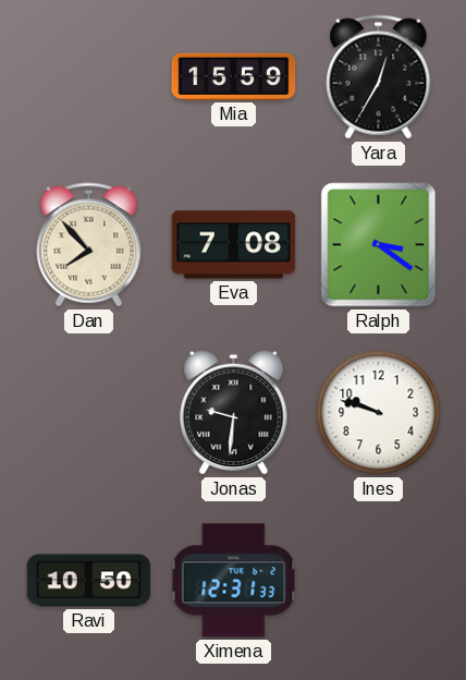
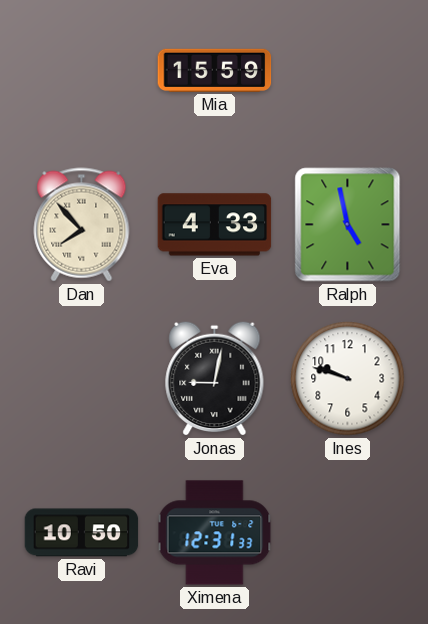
Yara: 12:35 -> none
Eva: 7:08 -> 4:33
Ralph: 3:21 -> 4:58
Jonas: 9:31 -> 9:02
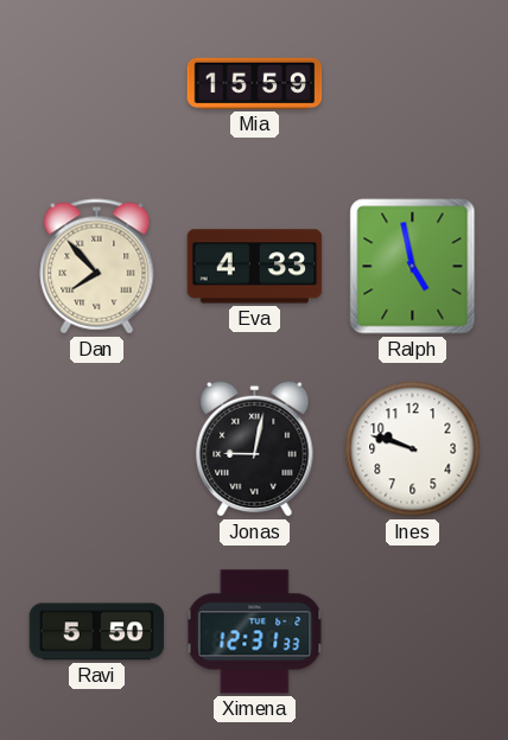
Ravi: 10:50 -> 5:50
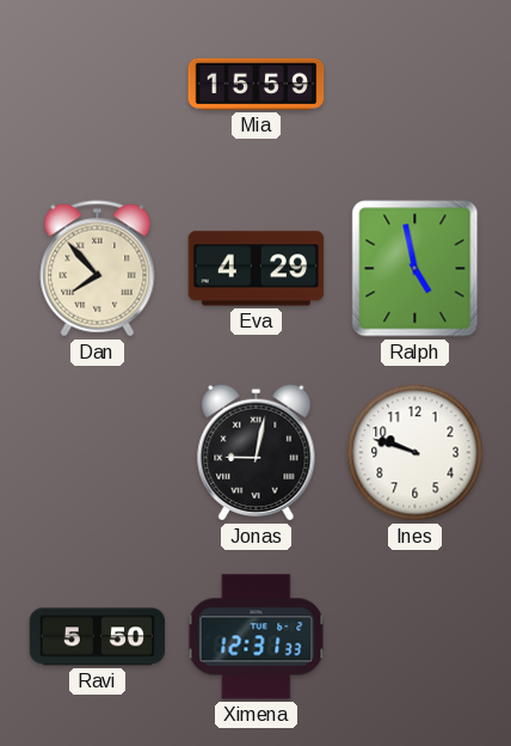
Eva: 4:33 -> 4:29
